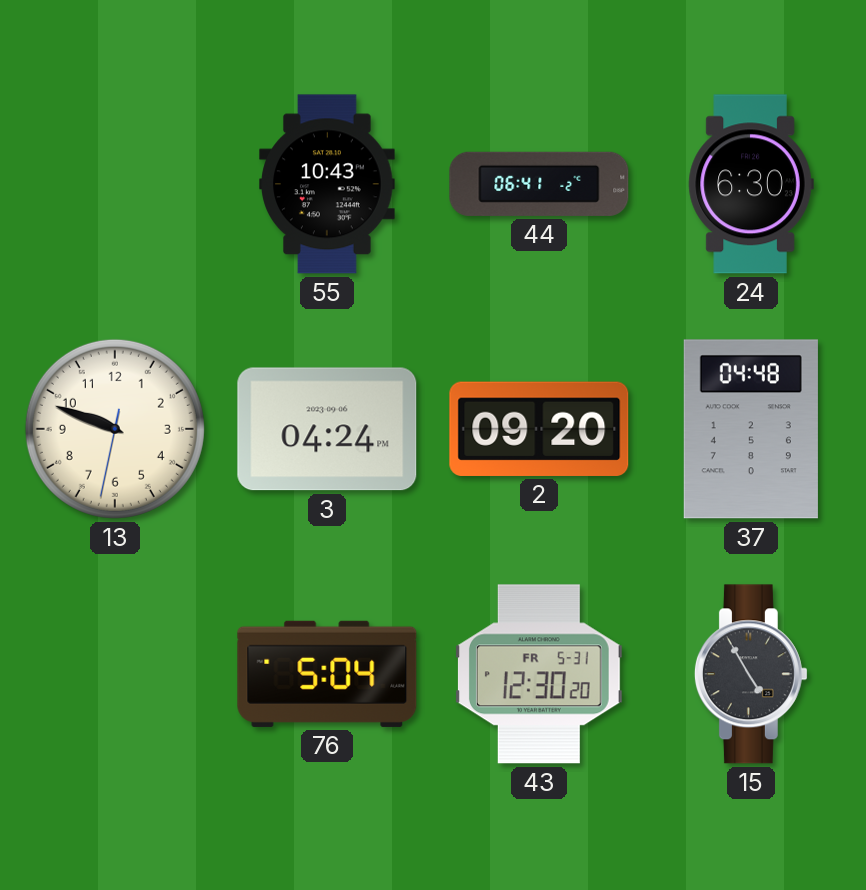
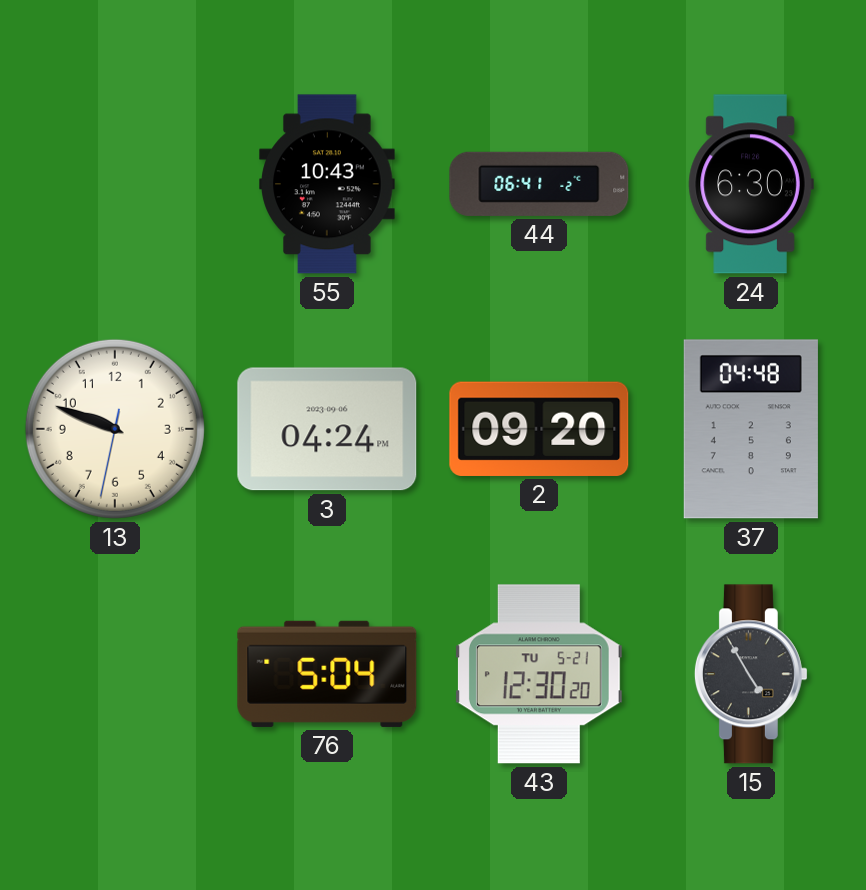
43 date: FR 5-31 -> TU 5-21
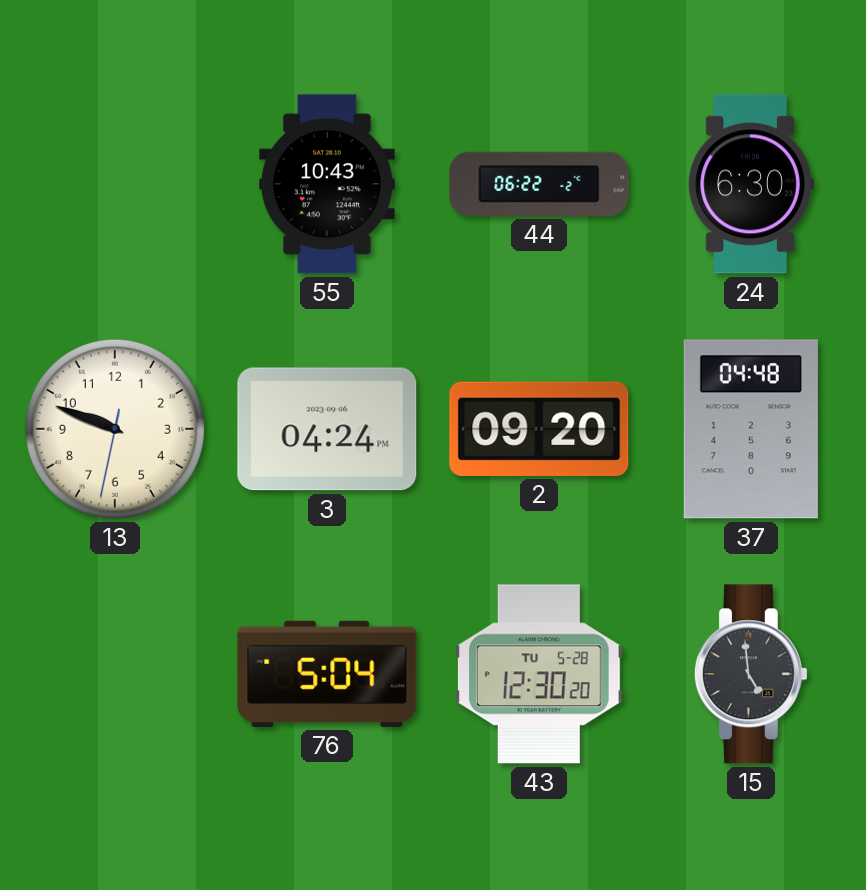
44: 06:41 -> 06:22
43 date: TU 5-21 -> TU 5-28
15: 4:55 -> 4:59
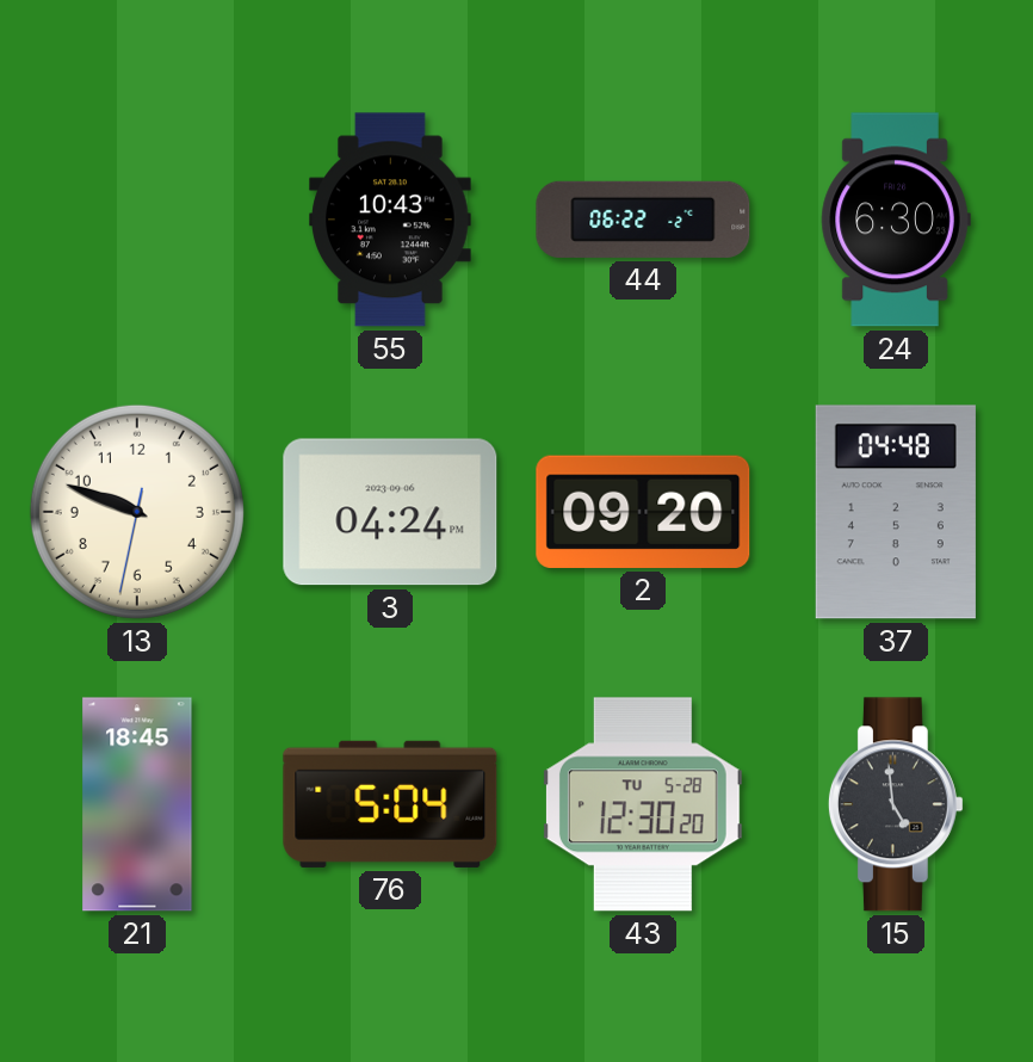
21: none -> 18:45
